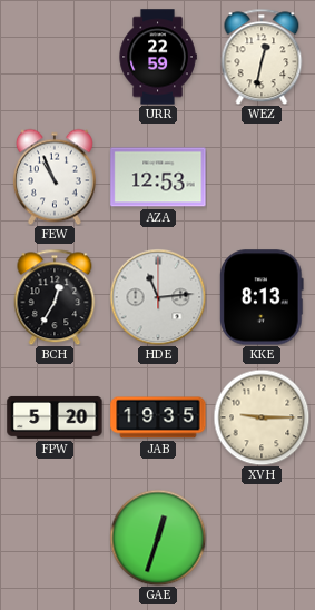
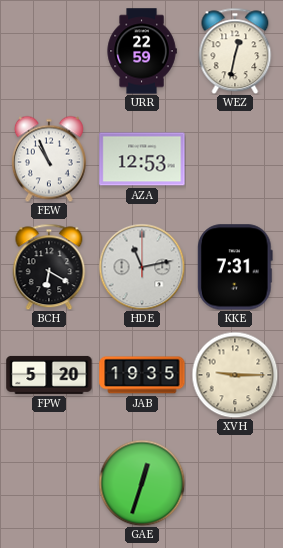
BCH: 12:35 -> 6:20
HDE: 11:14 -> 11:13
KKE: 8:13 -> 7:31
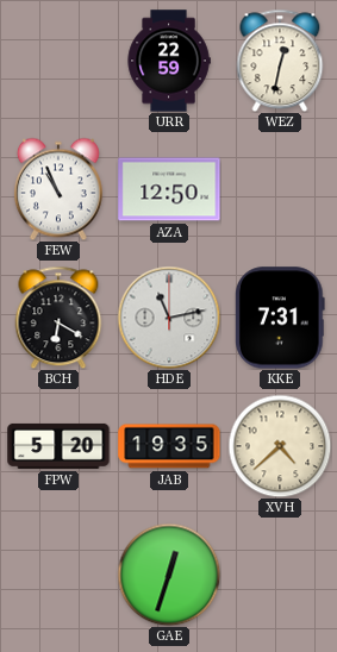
AZA: 12:53 -> 12:50
XVH: 9:15 -> 4:38
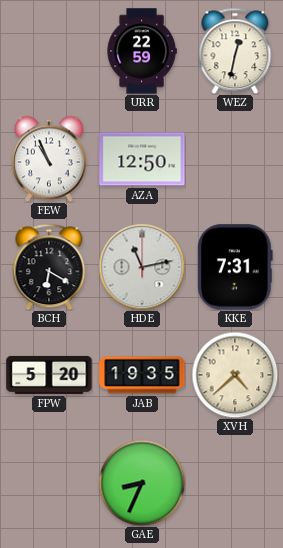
GAE: 12:33 -> 8:34
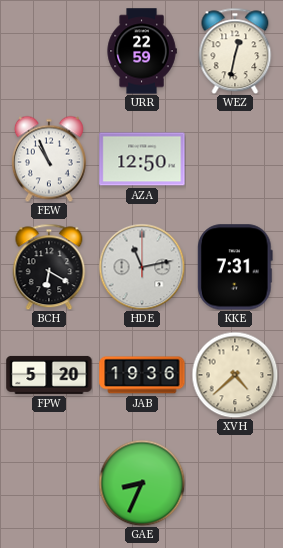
JAB: 19:35 -> 19:36
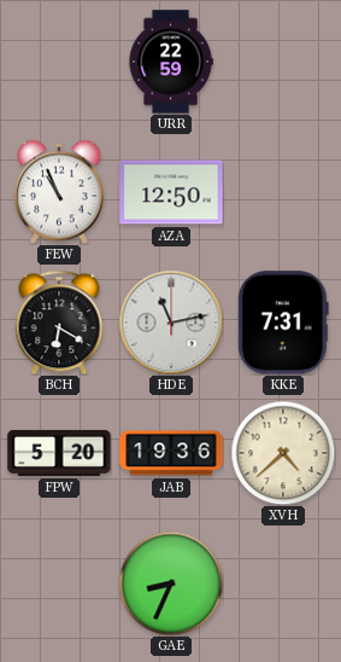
WEZ: 12:32 -> none
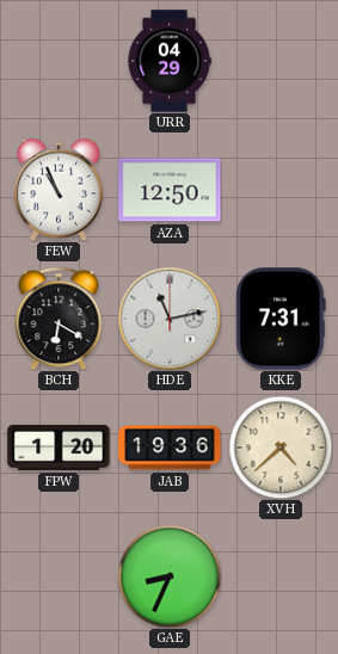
URR: 22:59 -> 04:29
FPW: 5:20 -> 1:20
